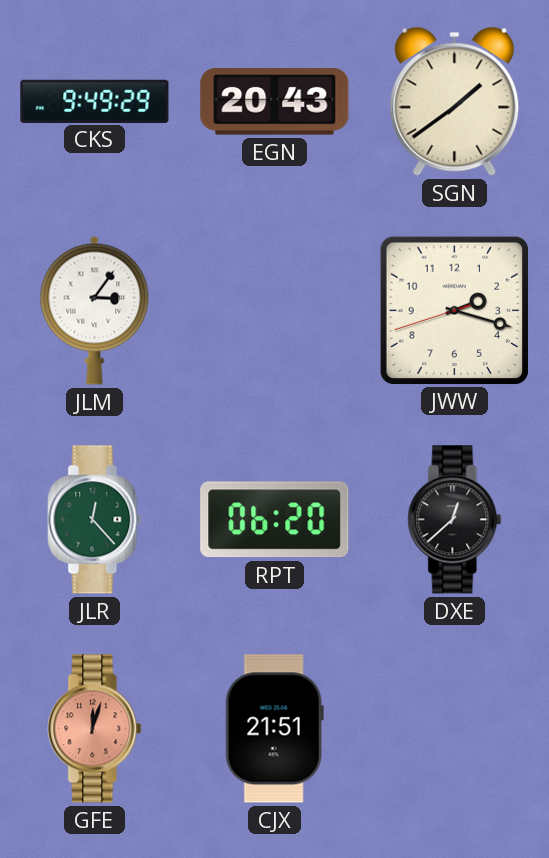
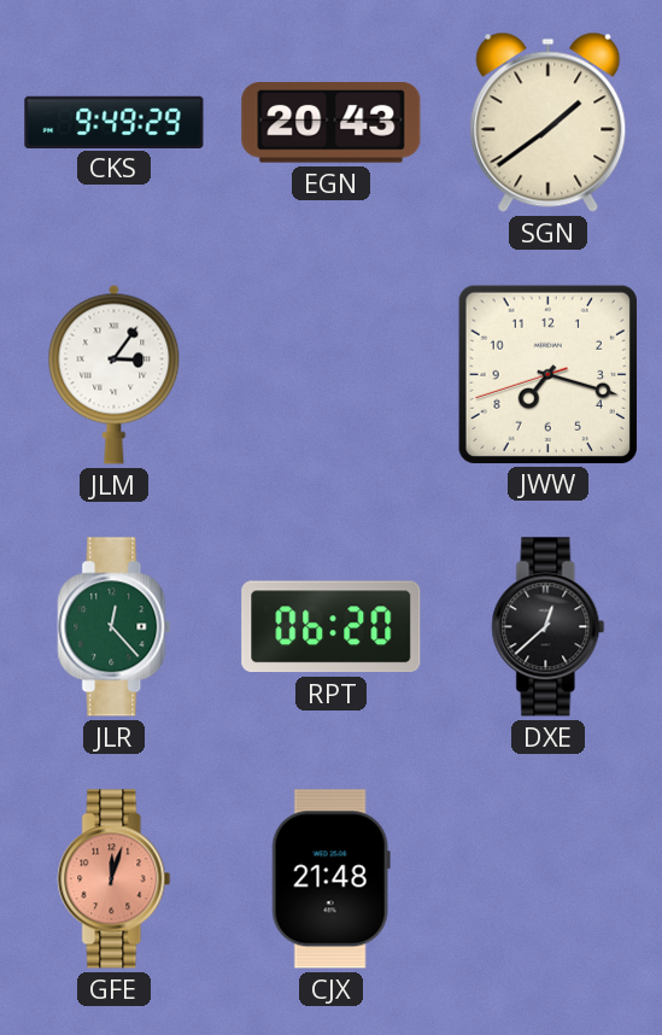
JWW: 2:17 -> 7:17
CJX: 21:51 -> 21:48
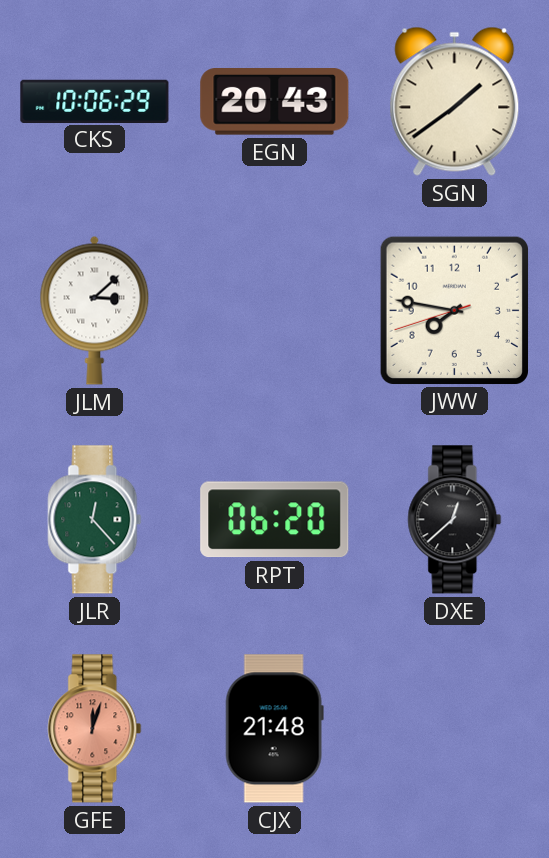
CKS: 9:49 -> 10:06
JLM: 3:06 -> 3:08
JWW: 7:17 -> 7:46
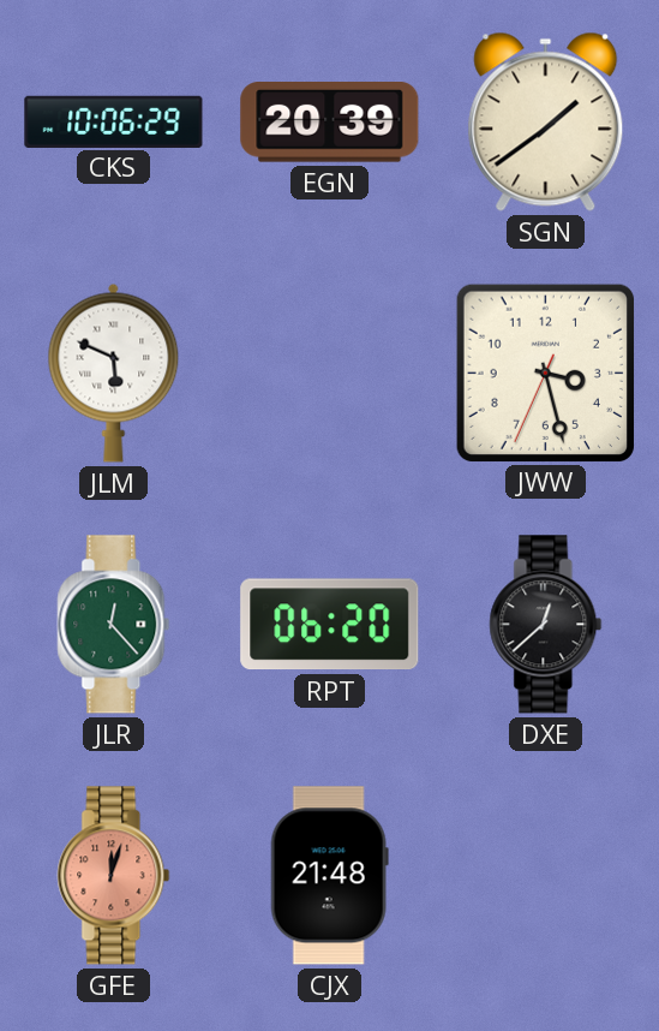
EGN: 20:43 -> 20:39
JLM: 3:08 -> 5:49
JWW: 7:46 -> 3:27
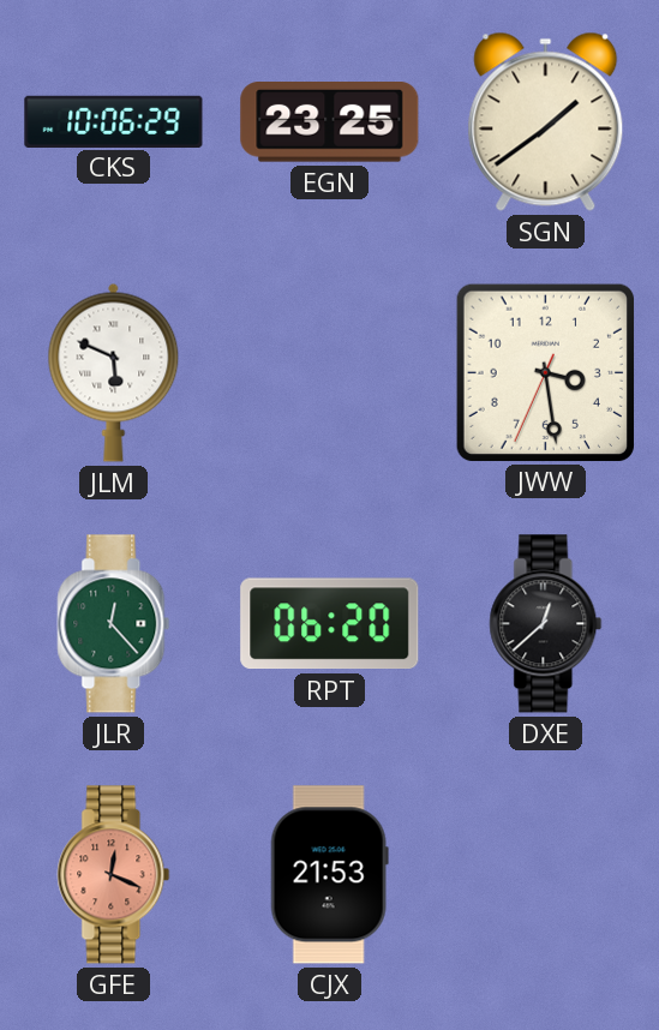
EGN: 20:39 -> 23:25
JWW: 3:27 -> 3:28
GFE: 12:03 -> 12:19
CJX: 21:48 -> 21:53
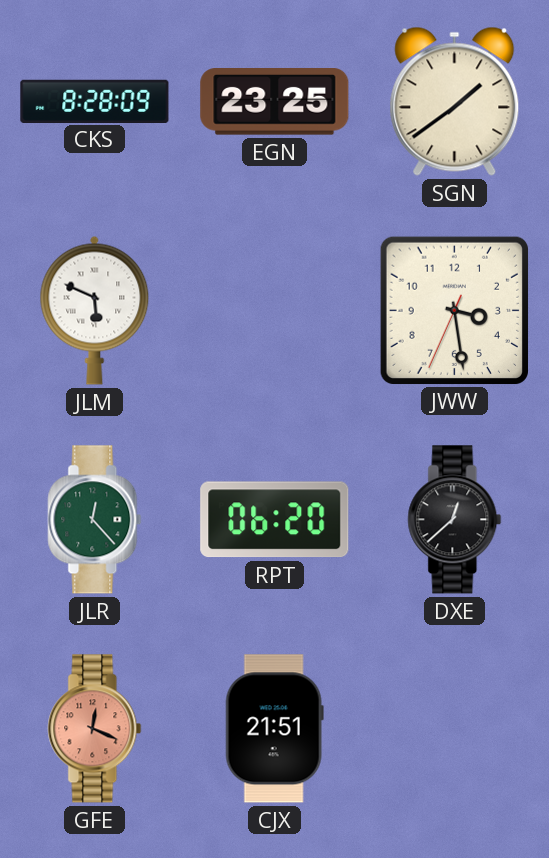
CKS: 10:06 -> 8:28
CJX: 21:53 -> 21:51
